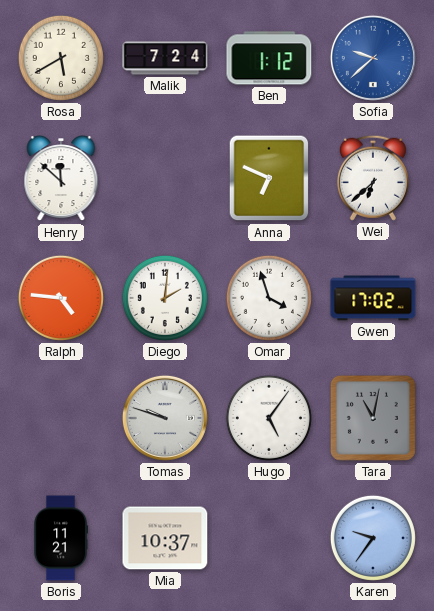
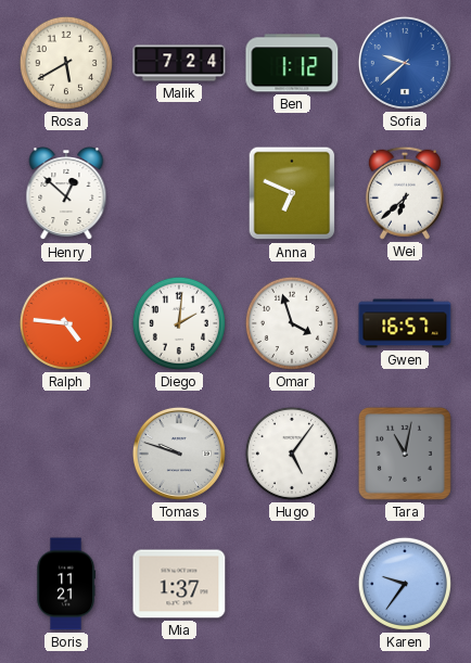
Henry: 11:52 -> 12:52
Gwen: 17:02 -> 16:57
Mia: 10:37 -> 1:37
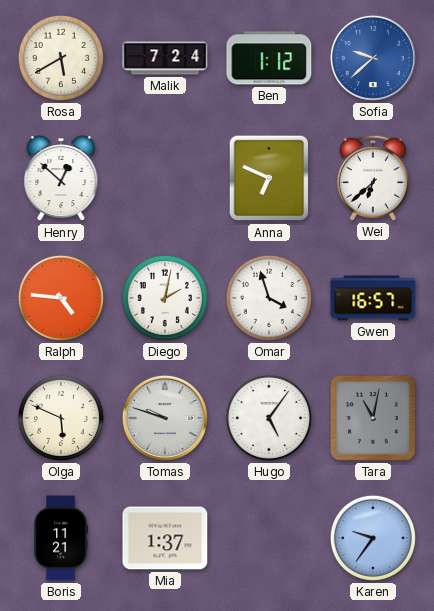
Diego: 2:01 -> 2:02
Olga: none -> 5:49
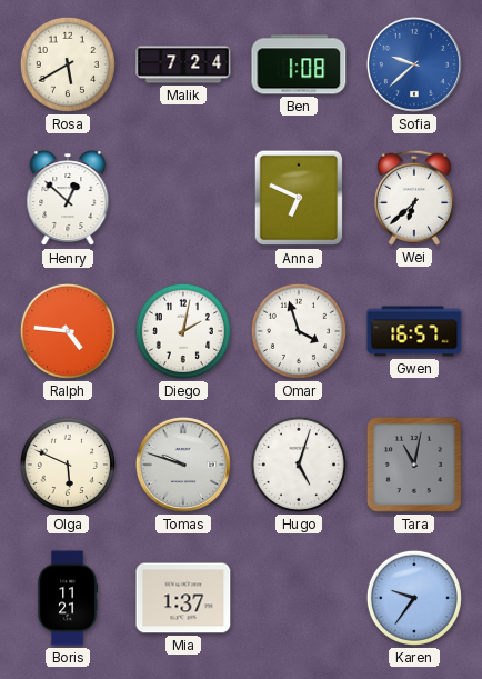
Ben: 1:12 -> 1:08
Hugo: 5:06 -> 5:03
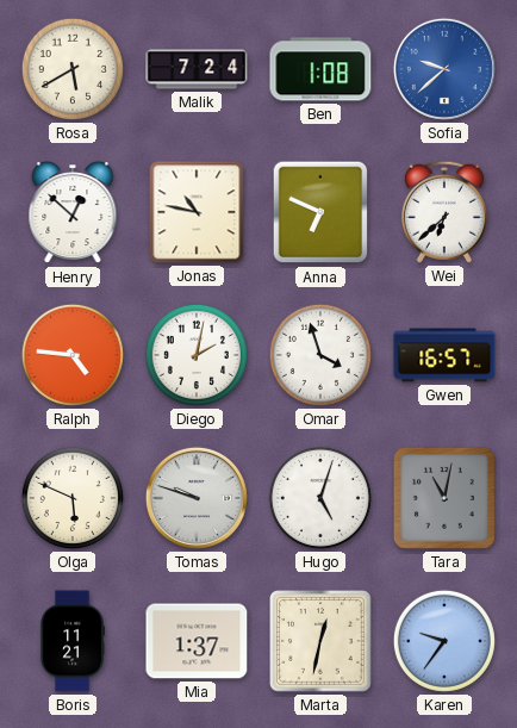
Jonas: none -> 10:47
Marta: none -> 12:32
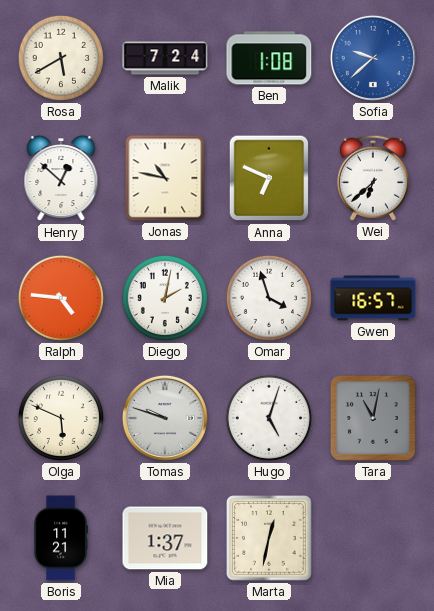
Karen: 9:36 -> none
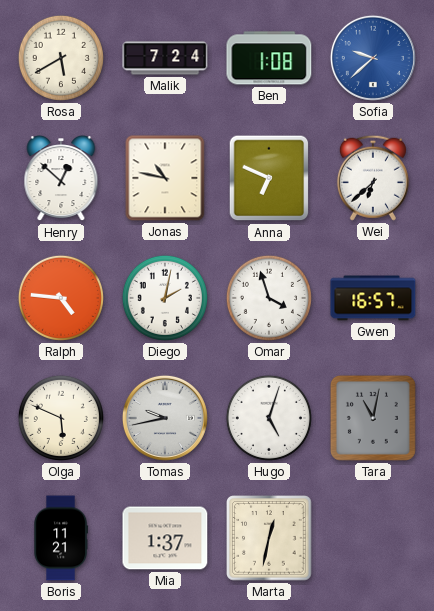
Tomas: 9:48 -> 9:43
